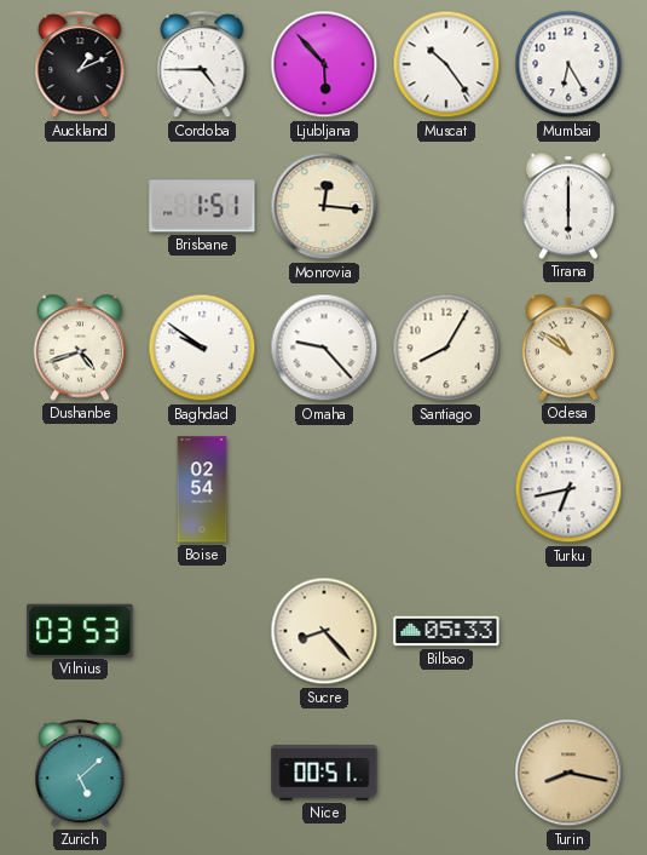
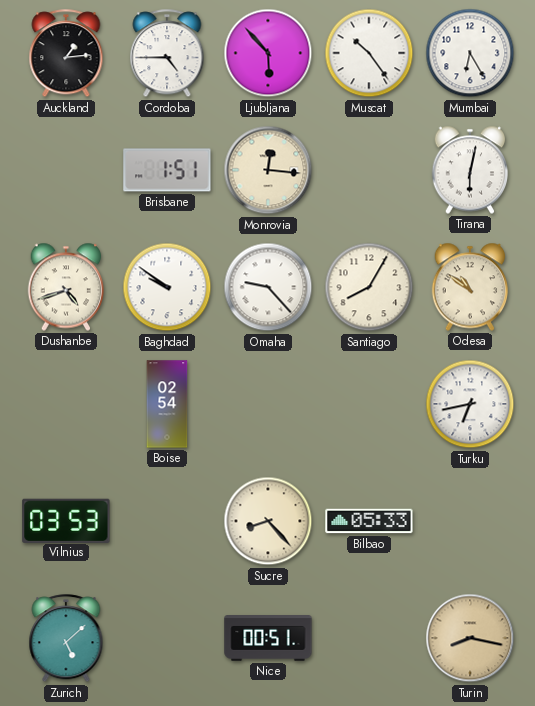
Auckland: 1:11 -> 1:14
Tirana: 6:00 -> 6:02
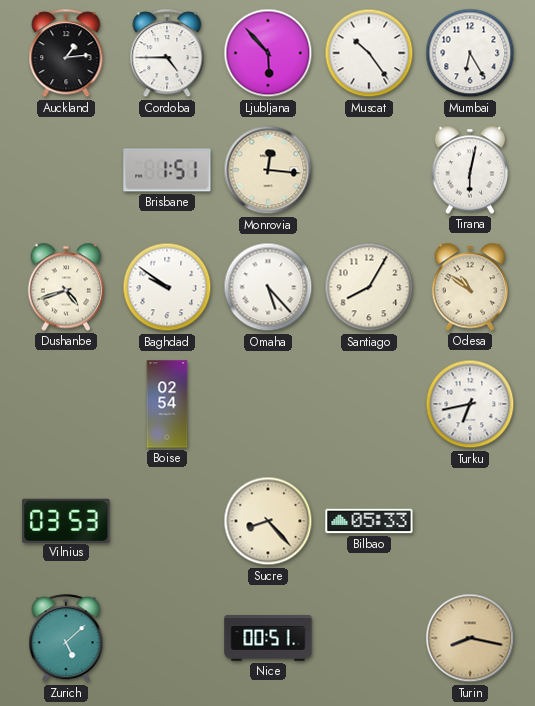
Omaha: 9:23 -> 5:23
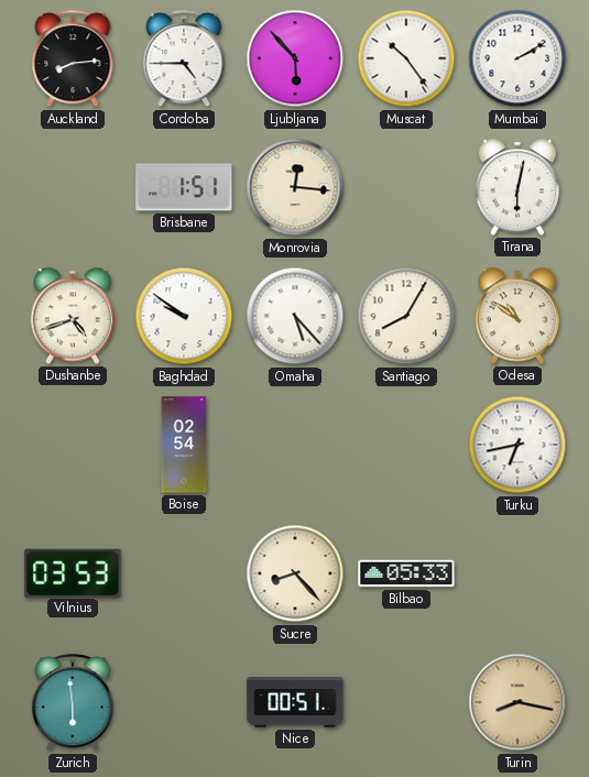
Auckland: 1:14 -> 8:14
Mumbai: 6:25 -> 2:10
Zurich: 5:08 -> 5:59
